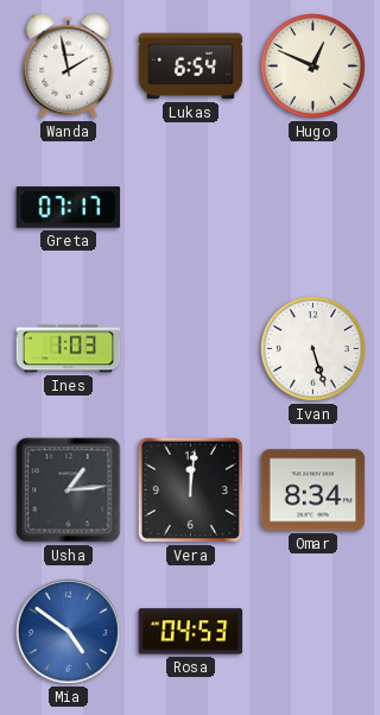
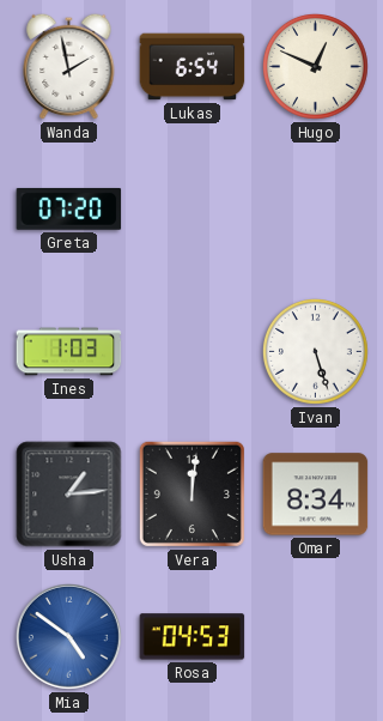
Greta: 07:17 -> 07:20
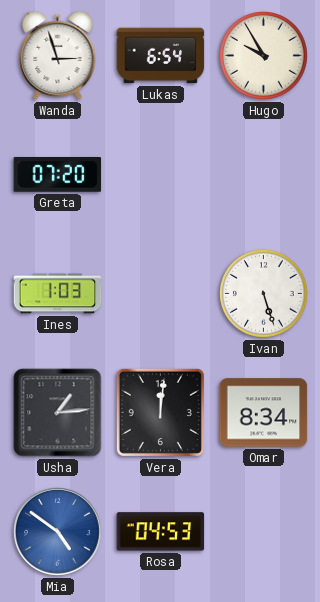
Wanda: 1:58 -> 2:57
Hugo: 12:49 -> 9:55
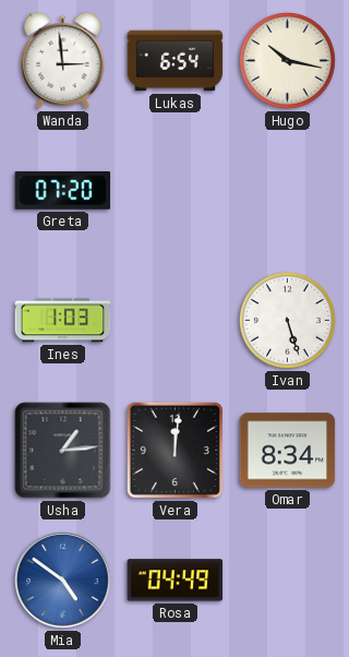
Wanda: 2:57 -> 2:59
Hugo: 9:55 -> 10:17
Rosa: 04:53 -> 04:49
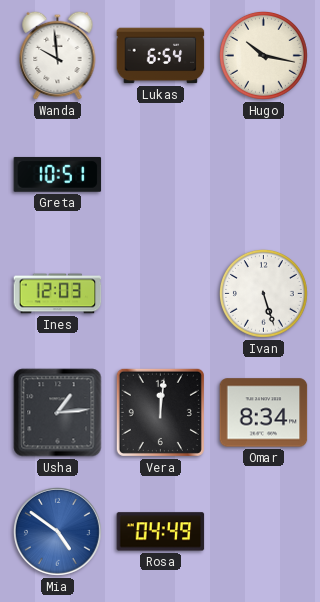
Wanda: 2:59 -> 9:59
Greta: 07:20 -> 10:51
Ines: 1:03 -> 12:03
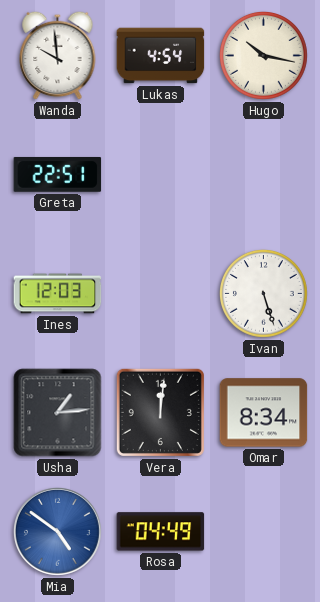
Lukas: 6:54 -> 4:54
Greta: 10:51 -> 22:51
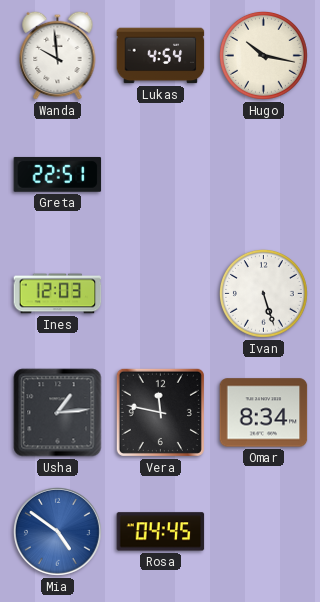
Vera: 12:01 -> 11:47
Rosa: 04:49 -> 04:45
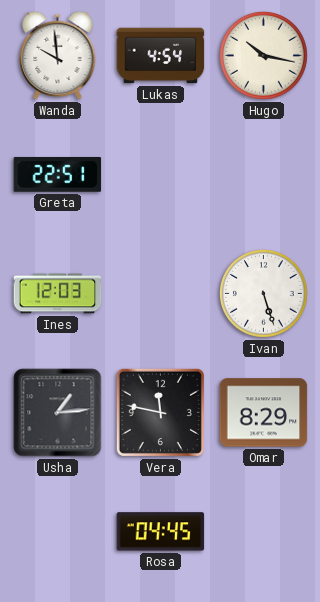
Omar: 8:34 -> 8:29
Mia: 4:51 -> none
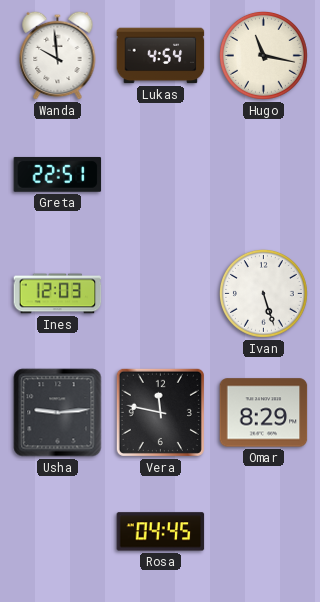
Hugo: 10:17 -> 11:17
Usha: 1:14 -> 9:14
